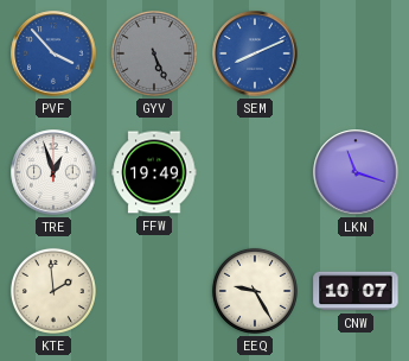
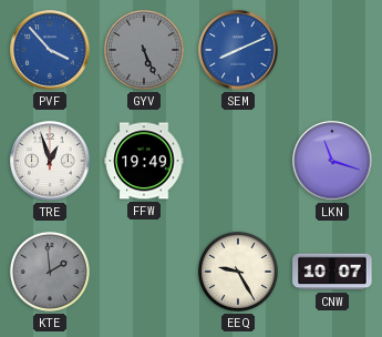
KTE dial: cream -> grey
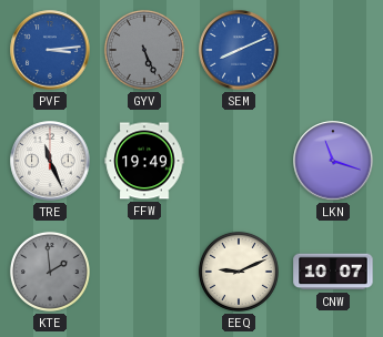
PVF: 3:53 -> 3:14
TRE: 12:57 -> 11:26
EEQ: 9:25 -> 9:11
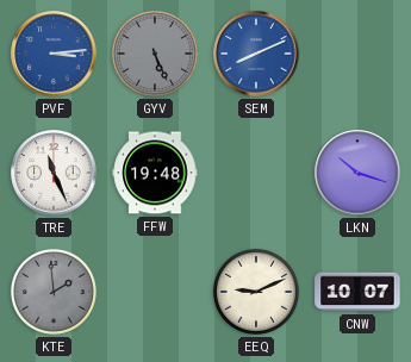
FFW: 19:49 -> 19:48
LKN: 11:18 -> 10:18
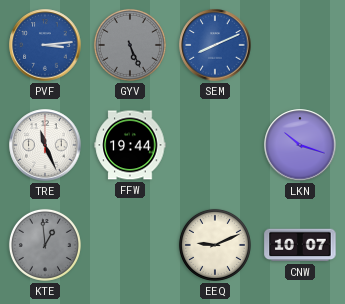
FFW: 19:48 -> 19:44
KTE: 1:59 -> 12:59
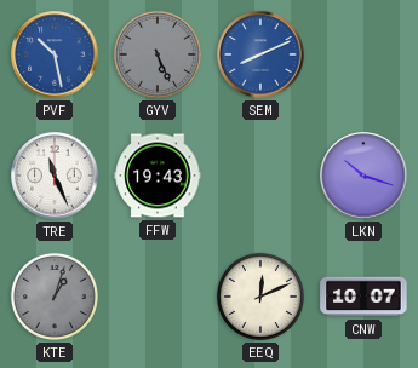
PVF: 3:14 -> 10:28
FFW: 19:44 -> 19:43
KTE: 12:59 -> 1:03
EEQ: 9:11 -> 12:11
